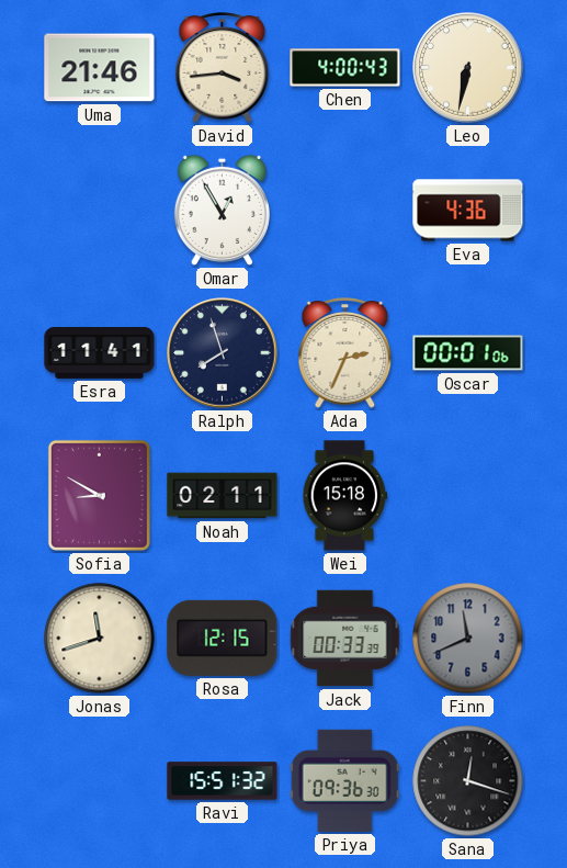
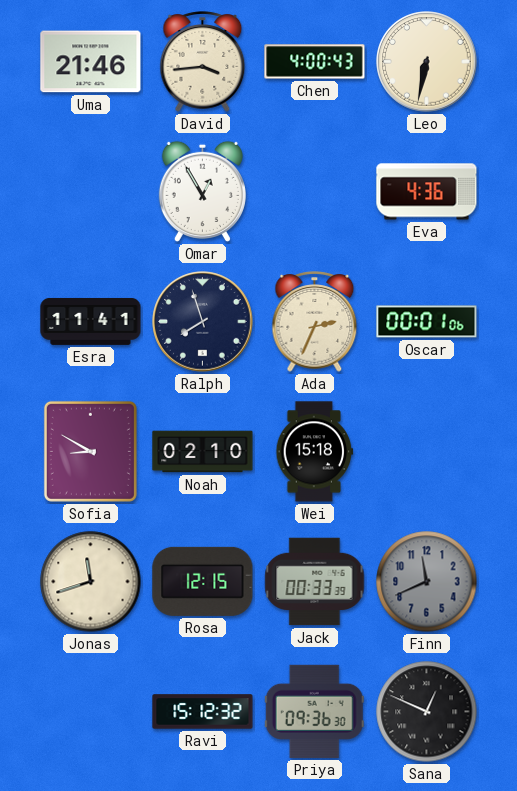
Noah: 02:11 -> 02:10
Ravi: 15:51 -> 15:12
Sana: 12:18 -> 12:49
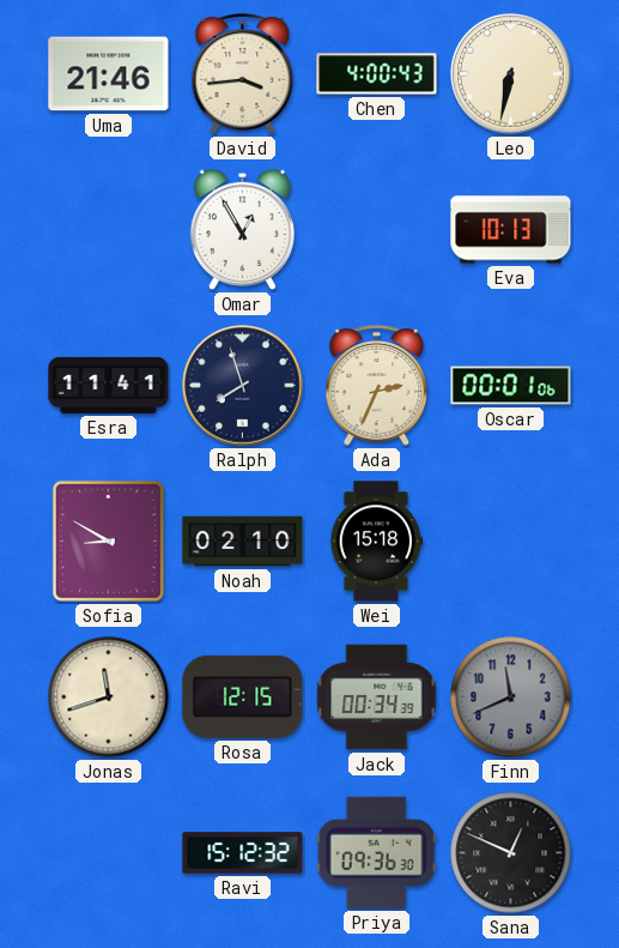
Eva: 4:36 -> 10:13
Jack: 00:33 -> 00:34
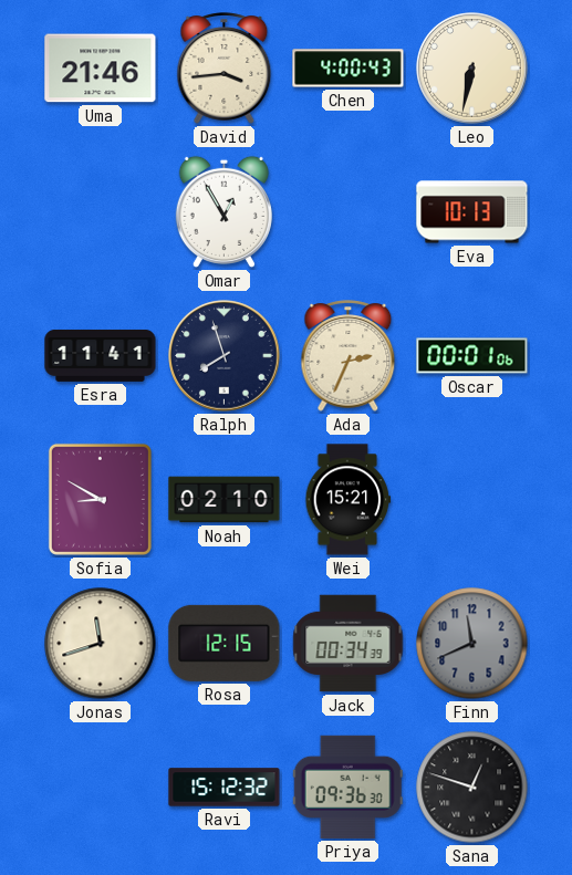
Wei: 15:18 -> 15:21
Sana: 12:49 -> 12:48
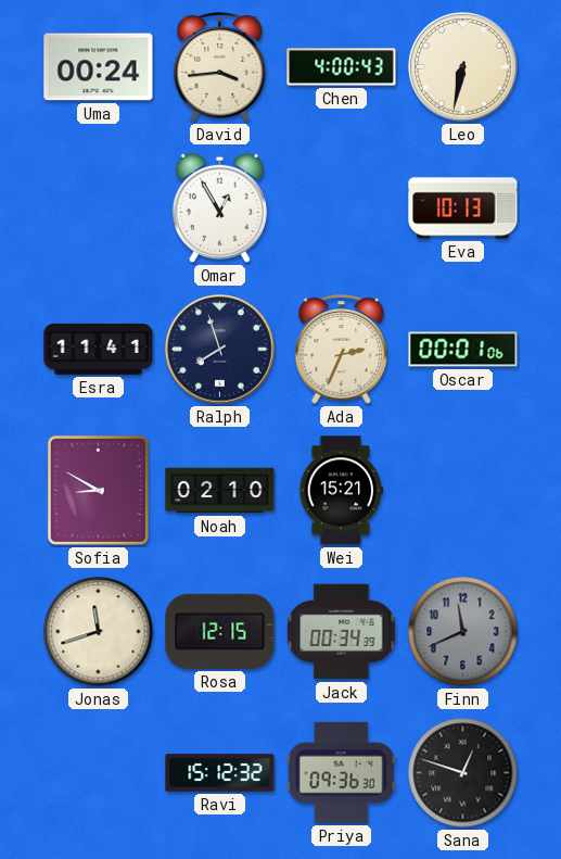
Uma: 21:46 -> 00:24
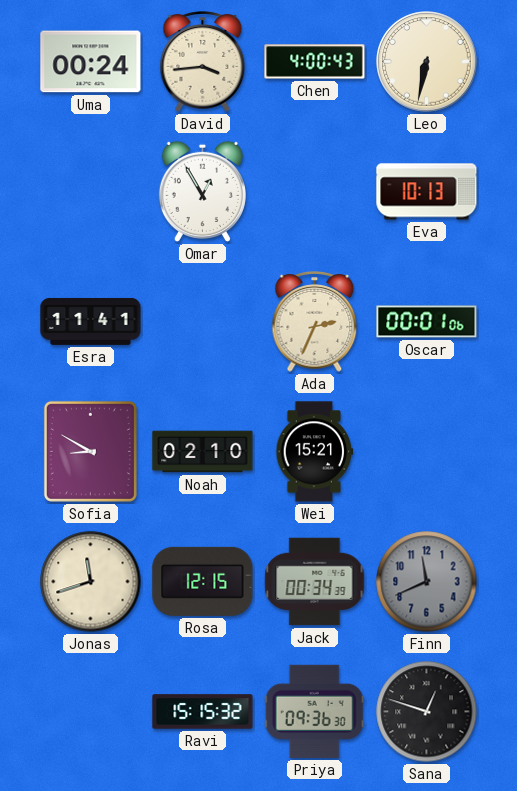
Ralph: 7:57 -> none
Ravi: 15:12 -> 15:15
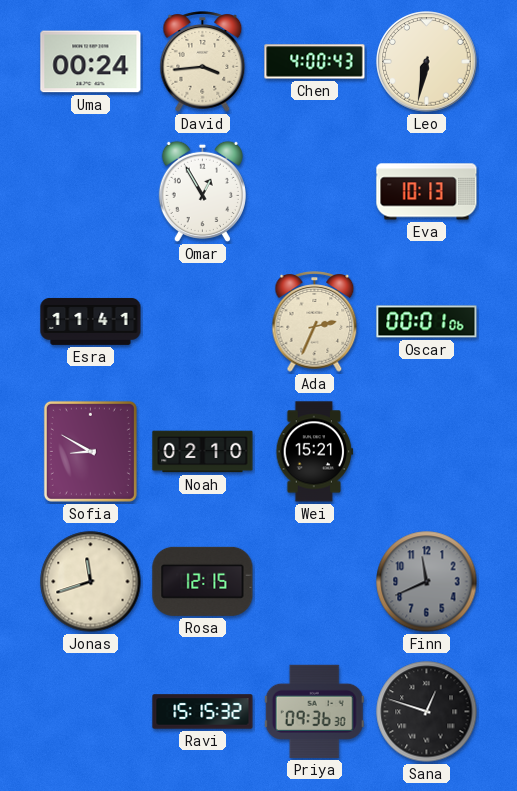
Jack: 00:34 -> none
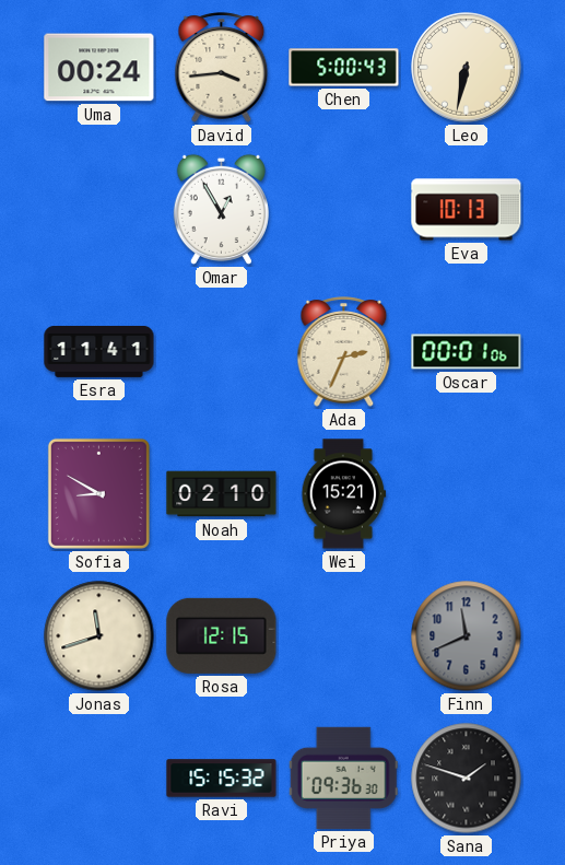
Chen: 4:00 -> 5:00
Sana: 12:48 -> 1:48
